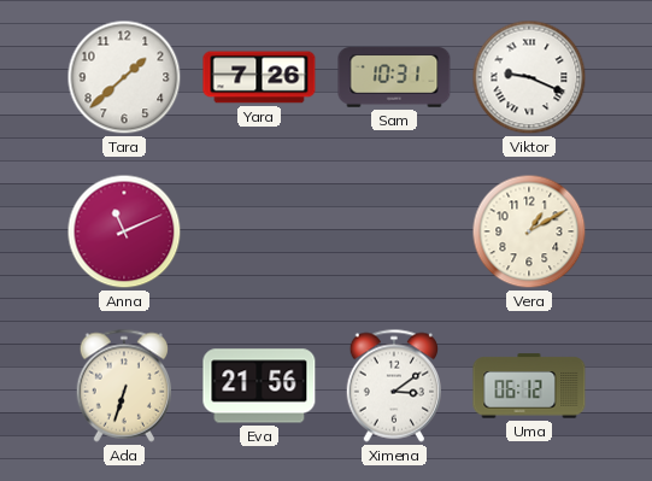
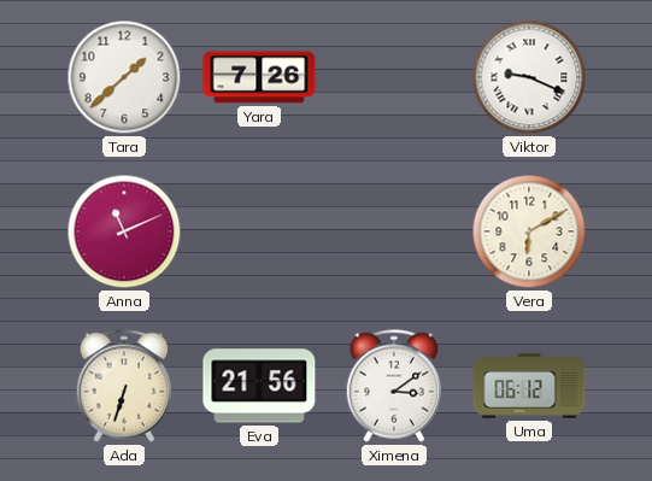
Sam: 10:31 -> none
Vera: 1:10 -> 6:10
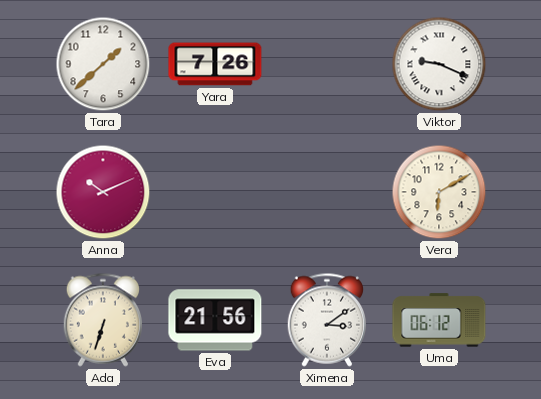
Anna: 11:11 -> 10:11
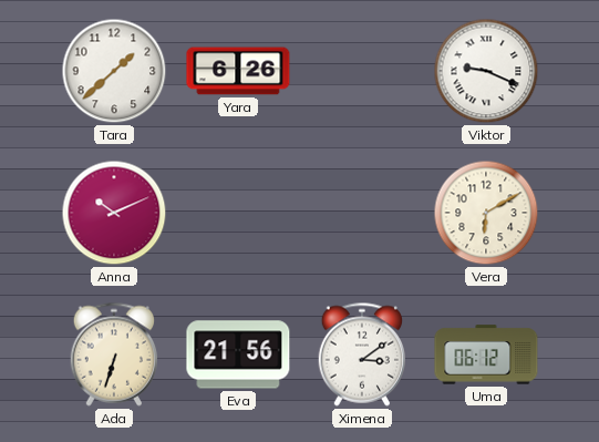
Yara: 7:26 -> 6:26
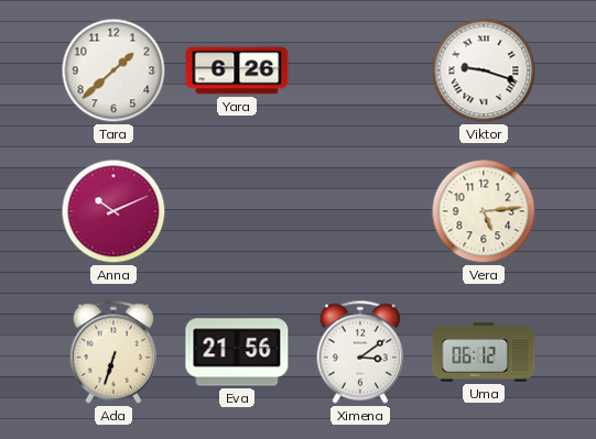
Viktor: 9:19 -> 9:18
Vera: 6:10 -> 5:14
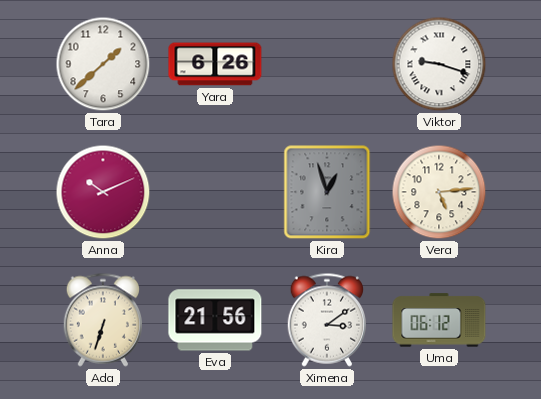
Kira: none -> 12:57
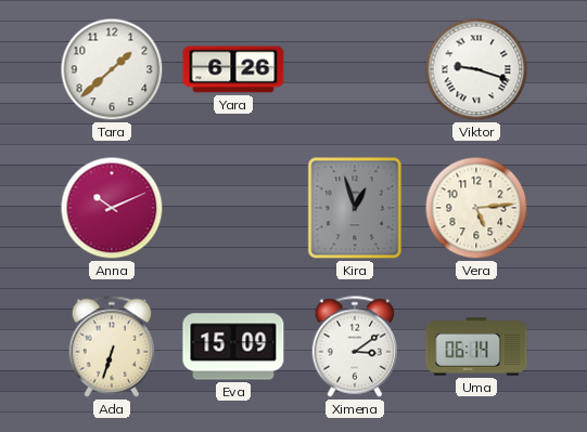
Eva: 21:56 -> 15:09
Uma: 06:12 -> 06:14
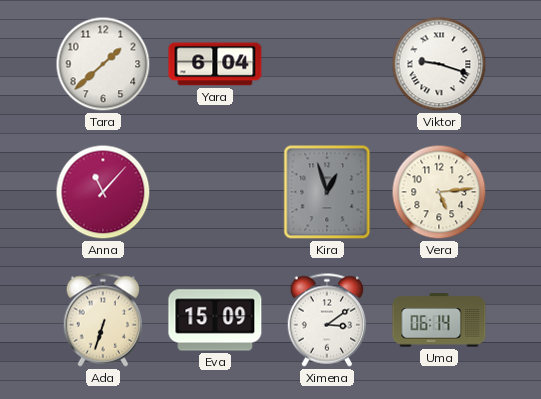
Yara: 6:26 -> 6:04
Anna: 10:11 -> 11:07
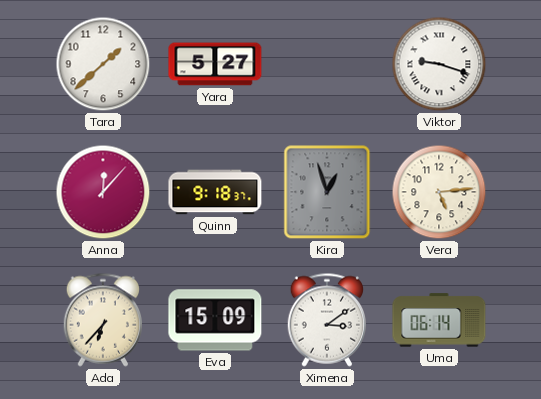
Yara: 6:04 -> 5:27
Anna: 11:07 -> 12:07
Quinn: none -> 9:18
Ada: 6:33 -> 6:37
